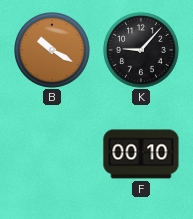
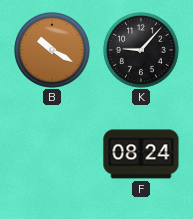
F: 00:10 -> 08:24
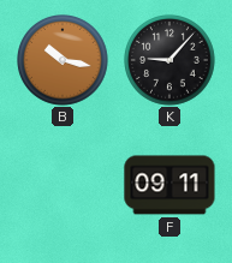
B: 10:20 -> 10:17
F: 08:24 -> 09:11
